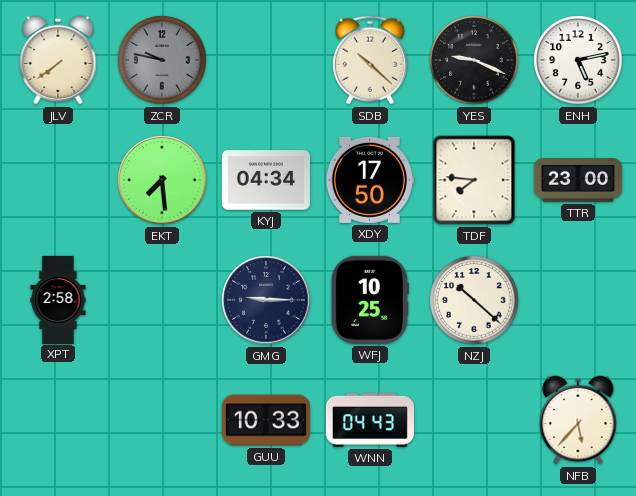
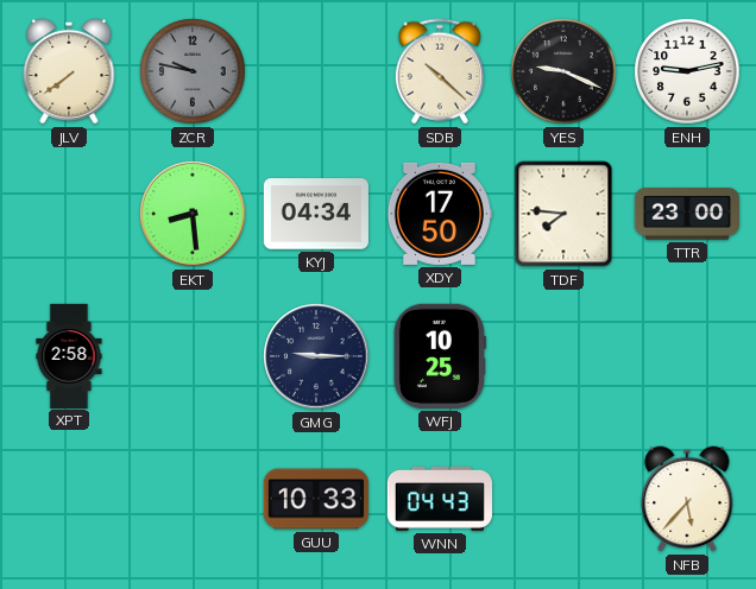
ENH: 5:13 -> 9:13
EKT: 7:29 -> 8:29
NZJ: 10:22 -> none
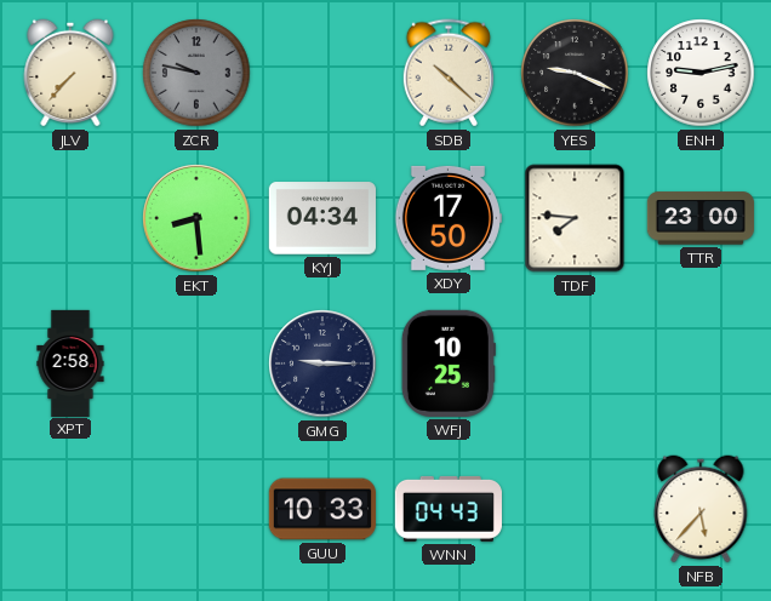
JLV: 7:39 -> 7:37
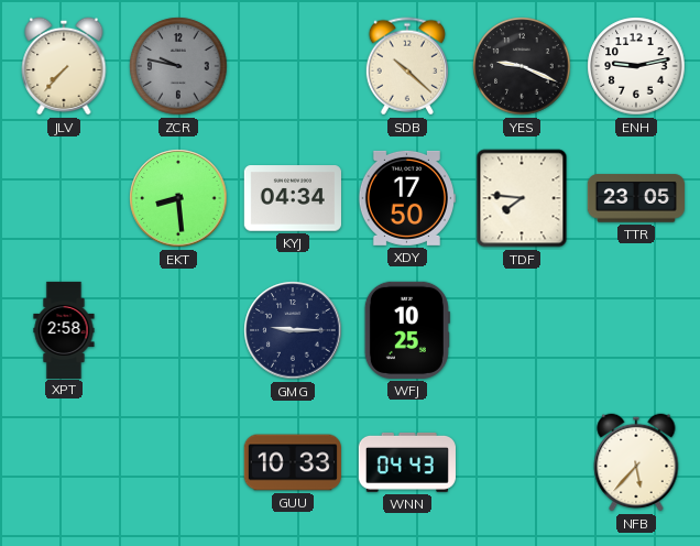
TTR: 23:00 -> 23:05
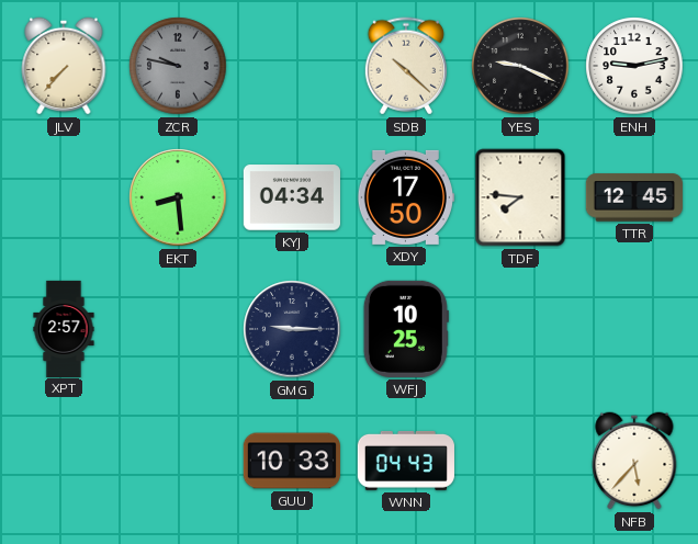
TTR: 23:05 -> 12:45
XPT: 2:58 -> 2:57
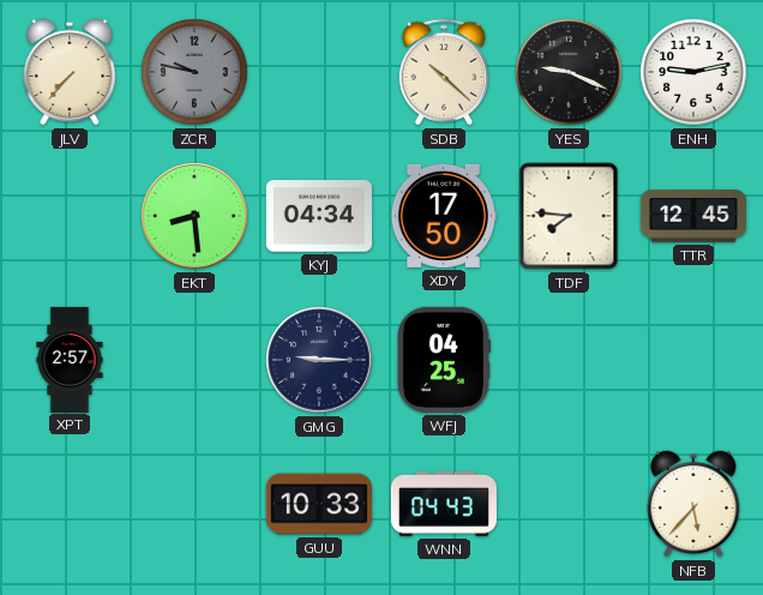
WFJ: 10:25 -> 04:25
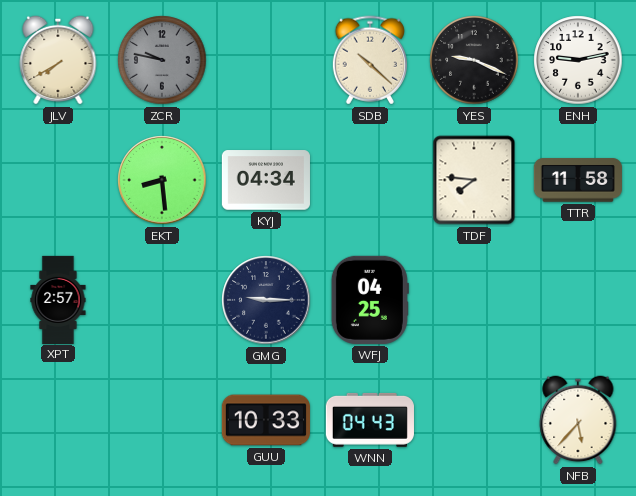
JLV: 7:37 -> 7:40
XDY: 17:50 -> none
TTR: 12:45 -> 11:58
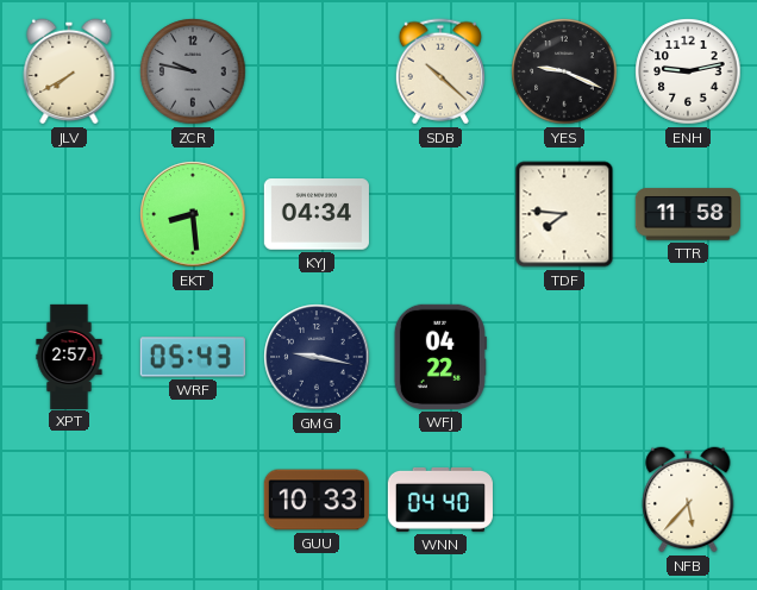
WRF: none -> 05:43
GMG: 9:15 -> 9:17
WFJ: 04:25 -> 04:22
WNN: 04:43 -> 04:40
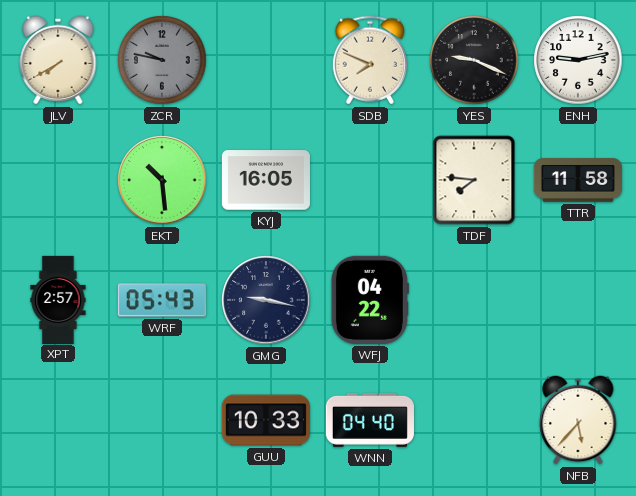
SDB: 10:22 -> 7:49
EKT: 8:29 -> 10:29
KYJ: 04:34 -> 16:05
